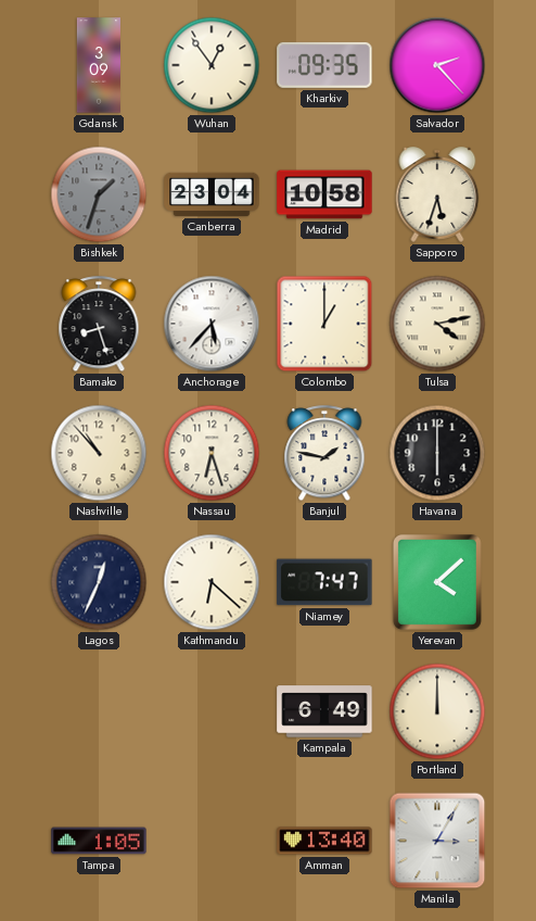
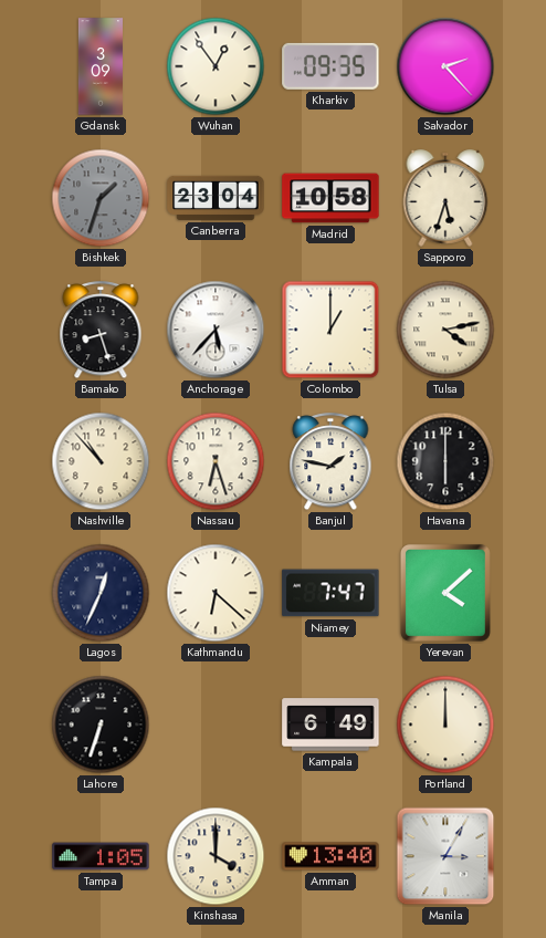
Lahore: none -> 6:33
Kinshasa: none -> 4:00
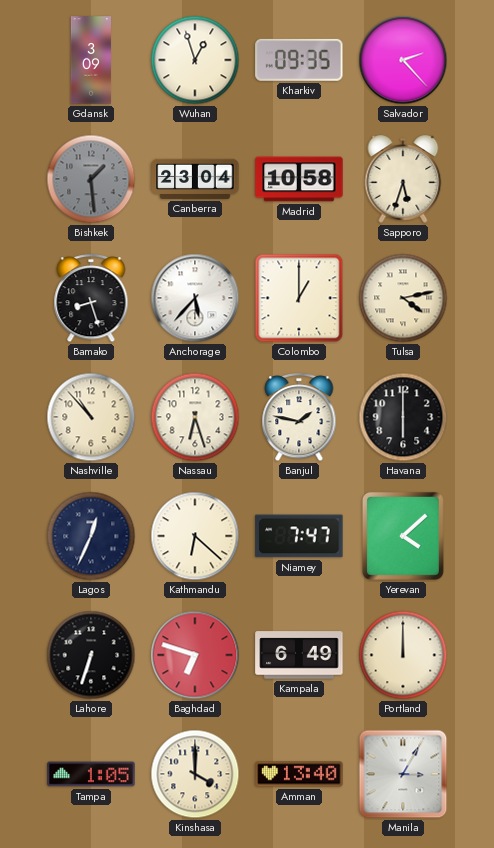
Wuhan: 12:54 -> 12:57
Bishkek: 1:33 -> 1:29
Baghdad: none -> 6:48
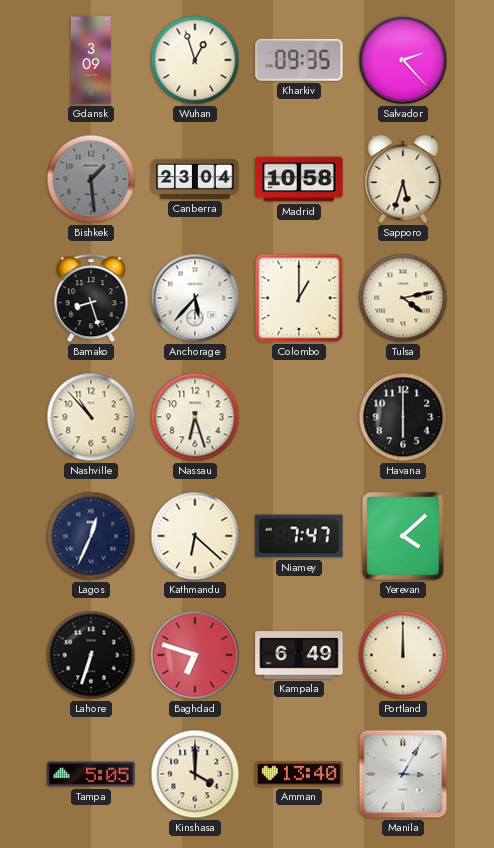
Banjul: 1:47 -> none
Tampa: 1:05 -> 5:05
